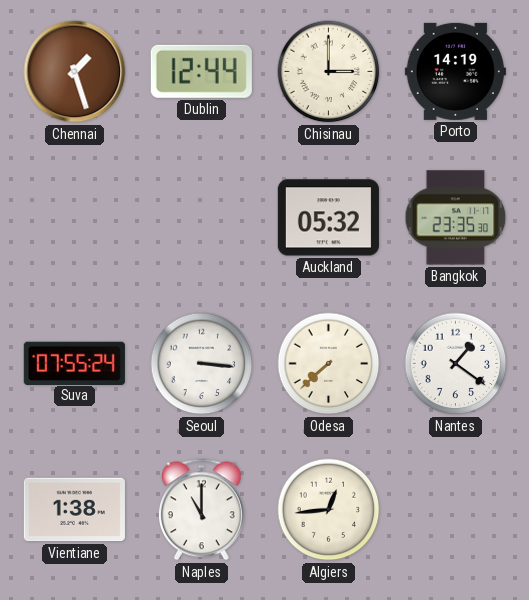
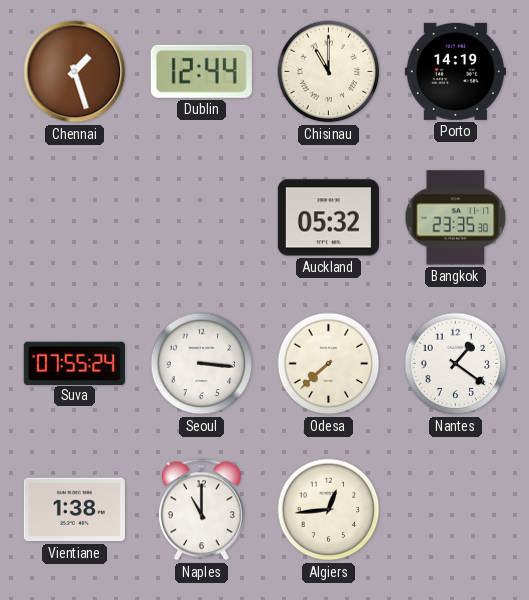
Chisinau: 3:00 -> 11:00
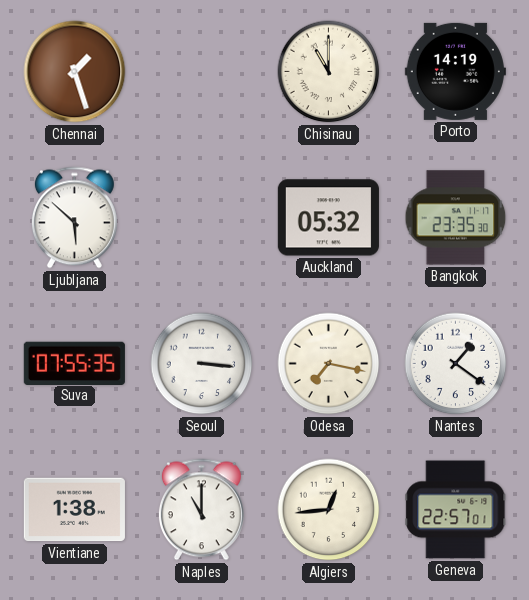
Dublin: 12:44 -> none
Ljubljana: none -> 5:52
Suva: 07:55:24 -> 07:55:35
Odesa: 7:38 -> 7:17
Geneva: none -> 22:57
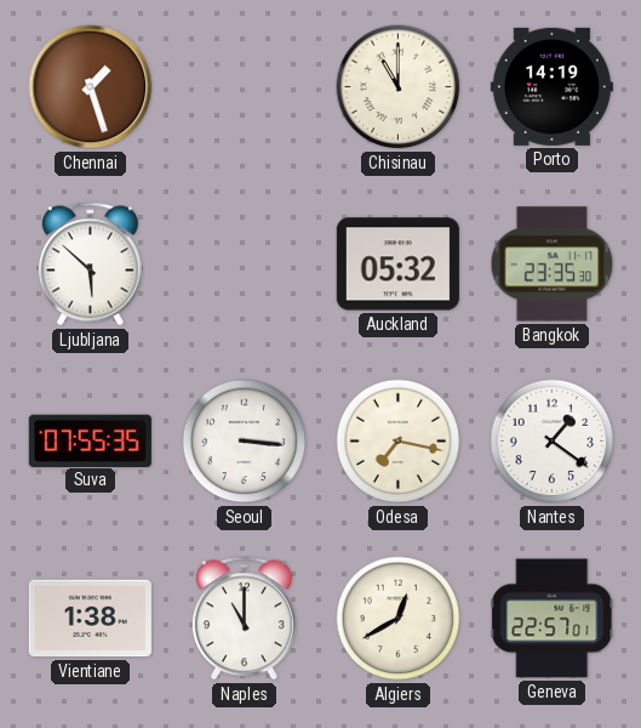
Algiers: 12:44 -> 12:40
